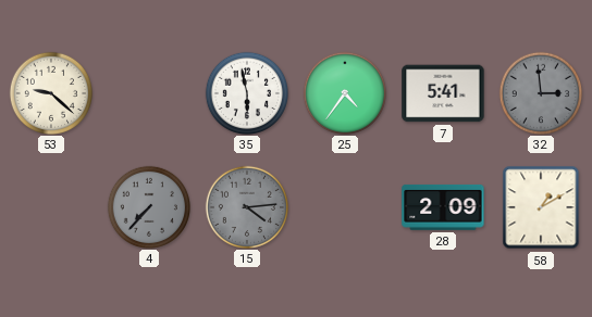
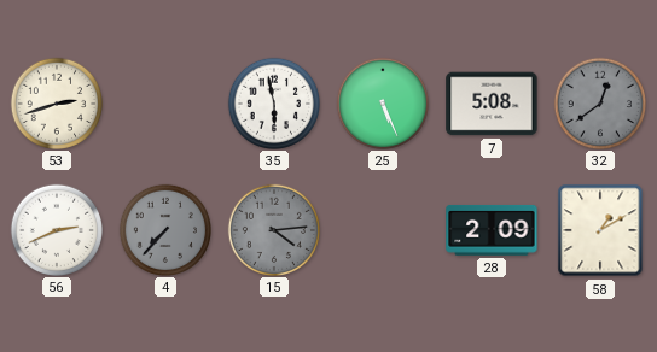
53: 9:22 -> 2:42
25: 4:36 -> 5:26
7: 5:41 -> 5:08
32: 2:59 -> 12:39
56: none -> 2:41
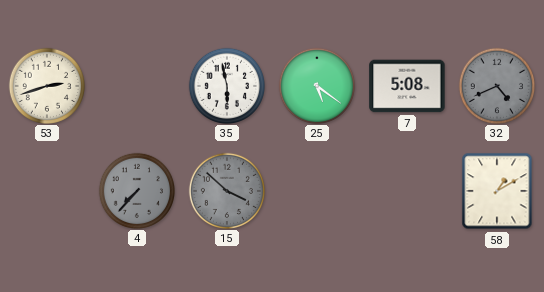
25: 5:26 -> 5:21
32: 12:39 -> 4:41
56: 2:41 -> none
15: 4:14 -> 3:52
28: 2:09 -> none
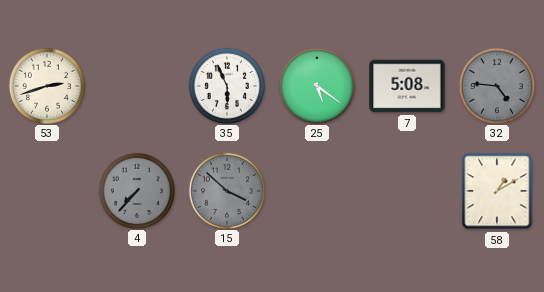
35: 5:58 -> 5:56
32: 4:41 -> 4:46
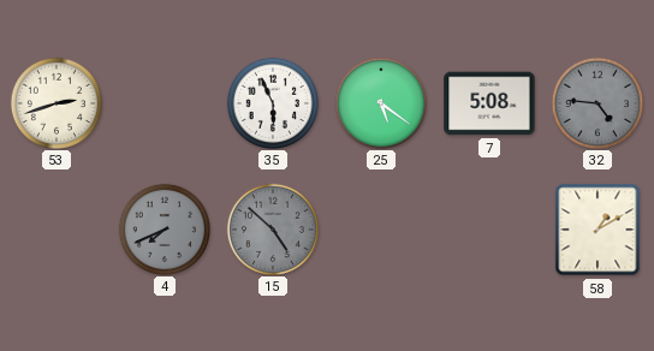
4: 7:37 -> 7:41
15: 3:52 -> 4:52
